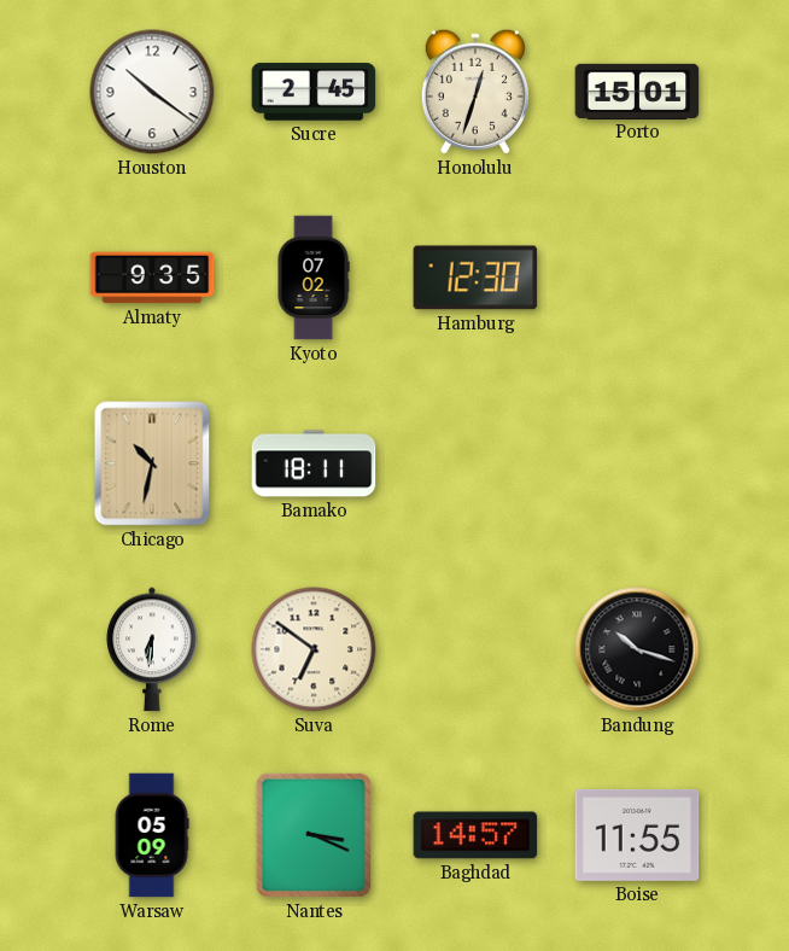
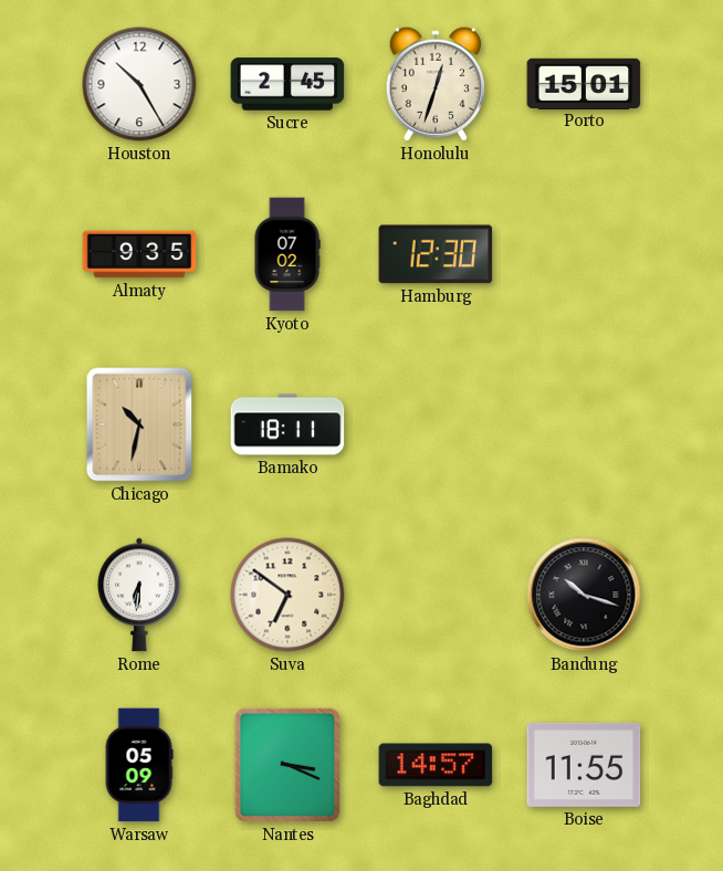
Houston: 10:21 -> 10:25
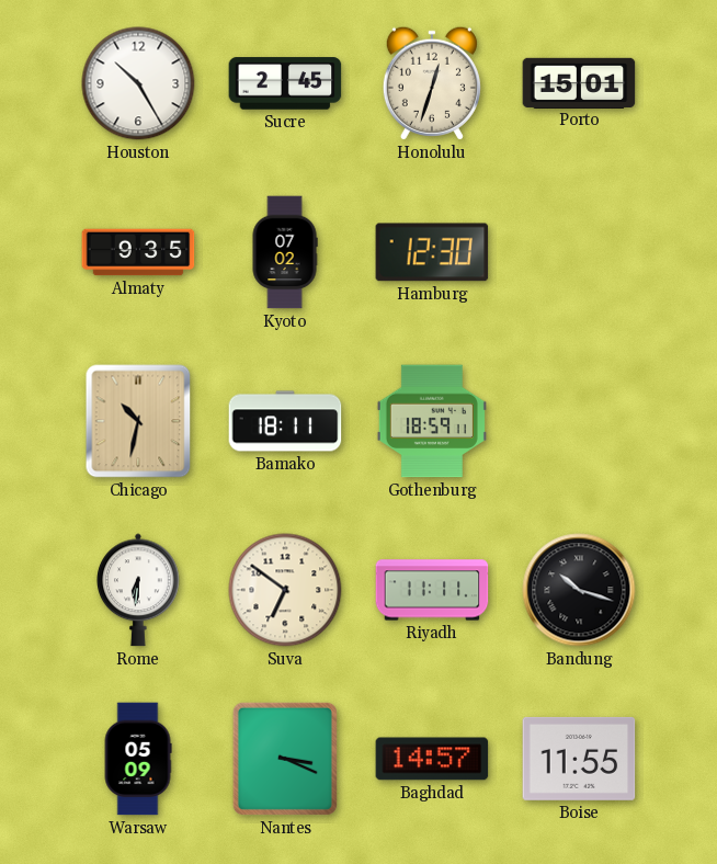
Gothenburg: none -> 18:59
Riyadh: none -> 11:11
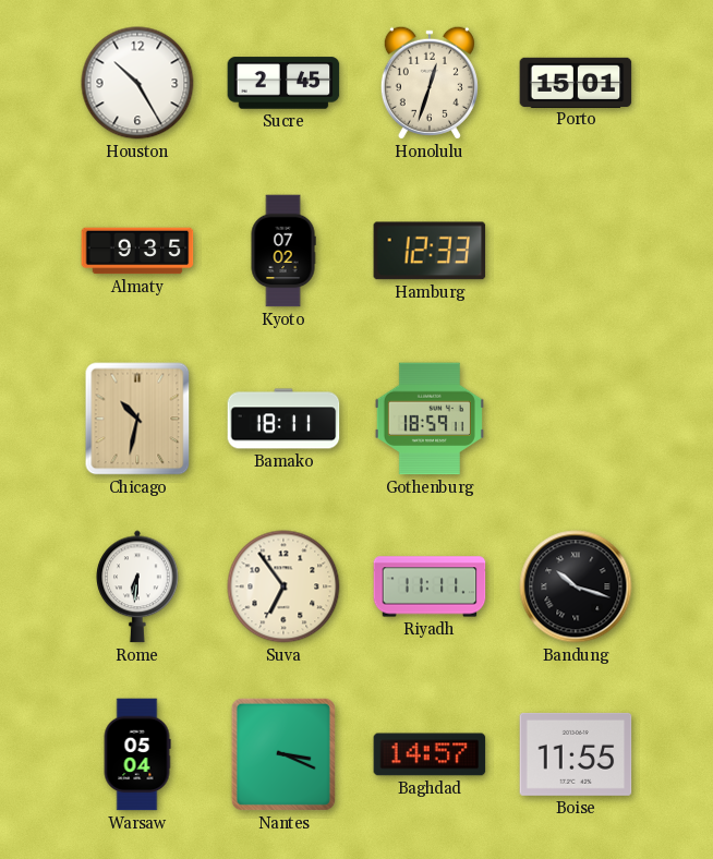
Hamburg: 12:30 -> 12:33
Suva: 6:51 -> 6:54
Warsaw: 05:09 -> 05:04
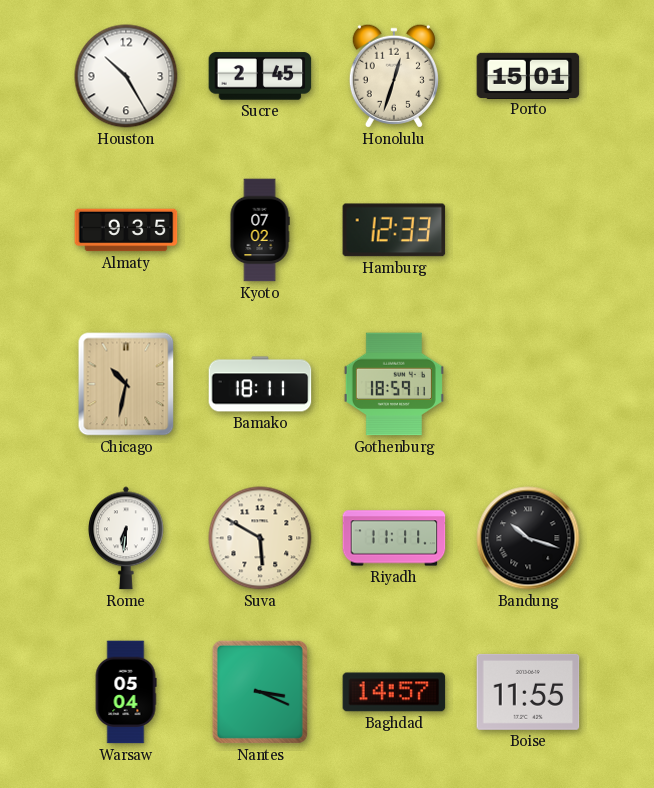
Suva: 6:54 -> 5:50
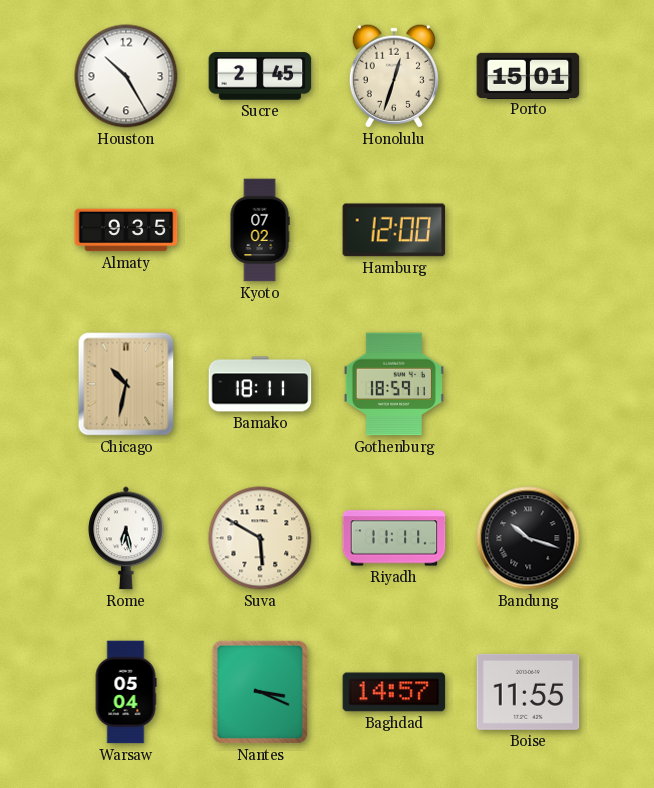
Hamburg: 12:33 -> 12:00
Rome: 6:31 -> 6:28
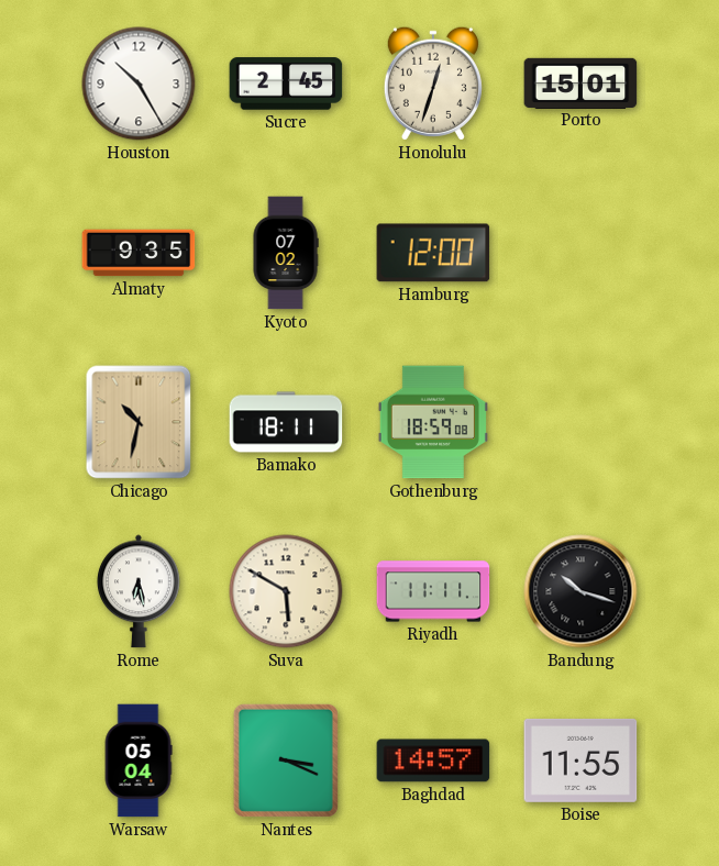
Gothenburg: 18:59:11 -> 18:59:08
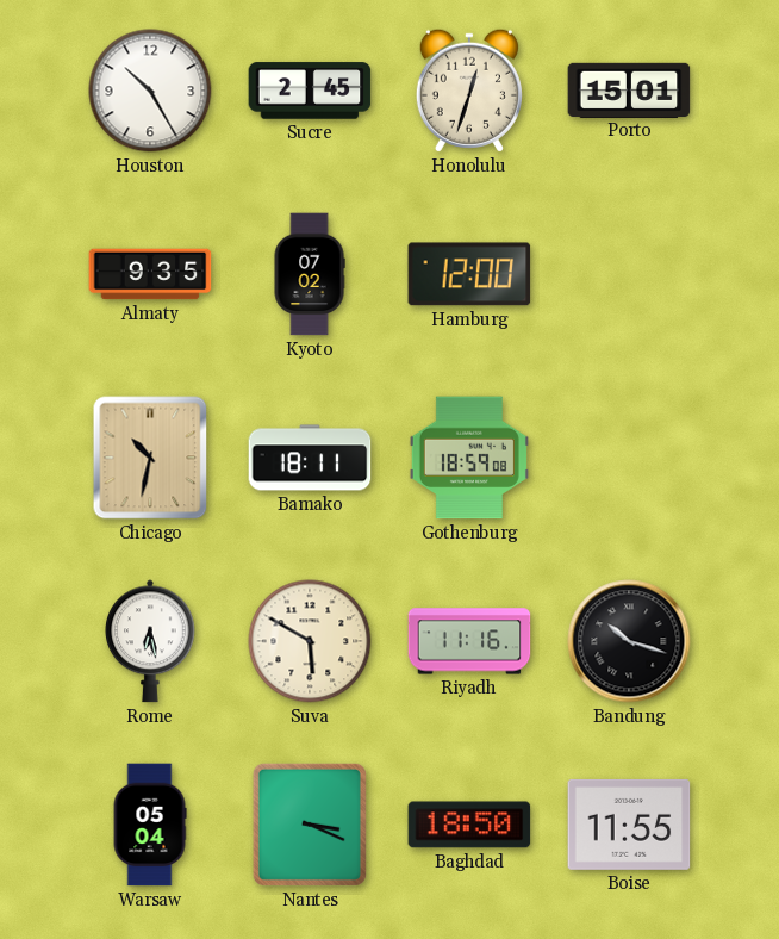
Riyadh: 11:11 -> 11:16
Baghdad: 14:57 -> 18:50
